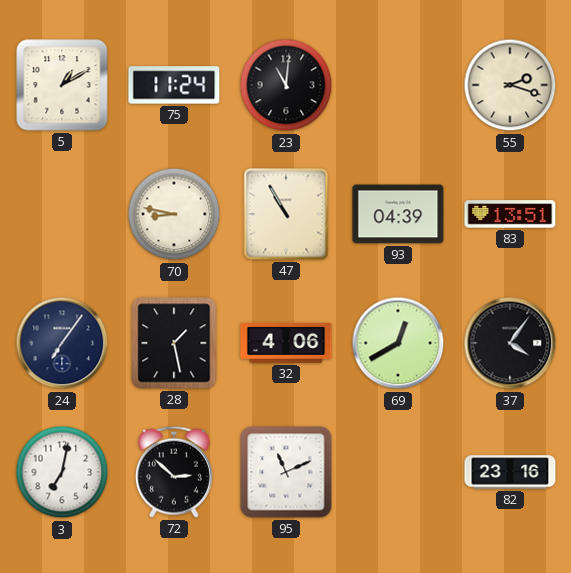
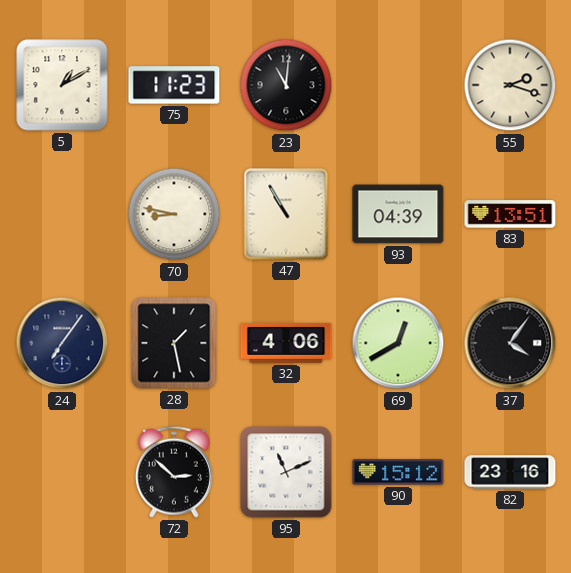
75: 11:24 -> 11:23
3: 7:02 -> none
90: none -> 15:12
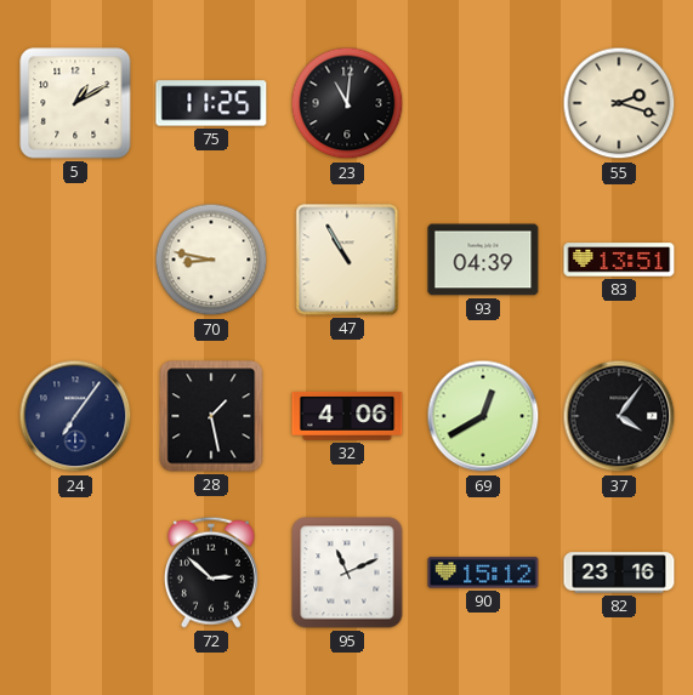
75: 11:23 -> 11:25
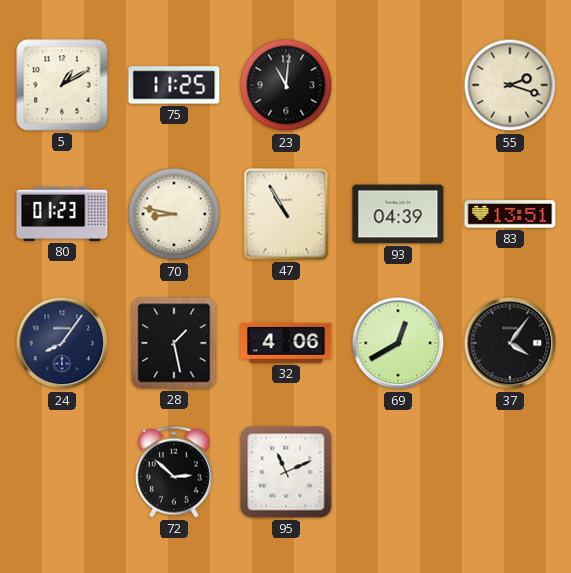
80: none -> 01:23
24: 7:06 -> 8:06
90: 15:12 -> none
82: 23:16 -> none
